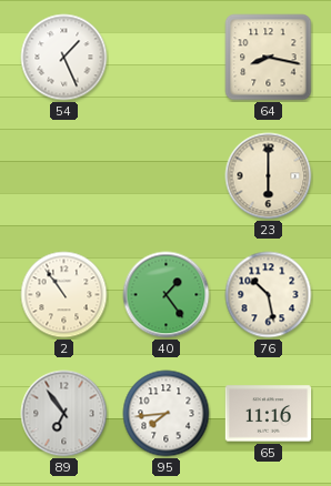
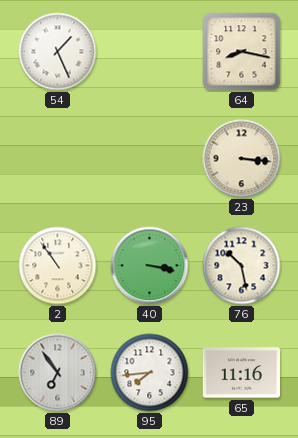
23: 6:00 -> 3:16
40: 1:24 -> 3:17
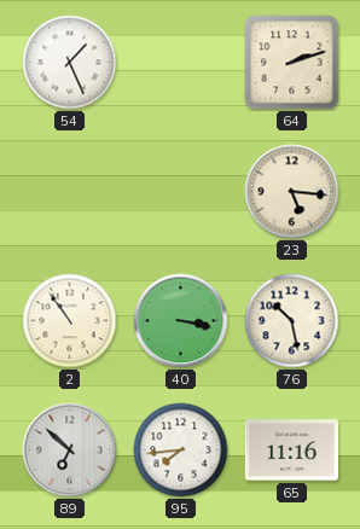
64: 8:17 -> 2:12
23: 3:16 -> 5:16
89: 6:54 -> 6:52
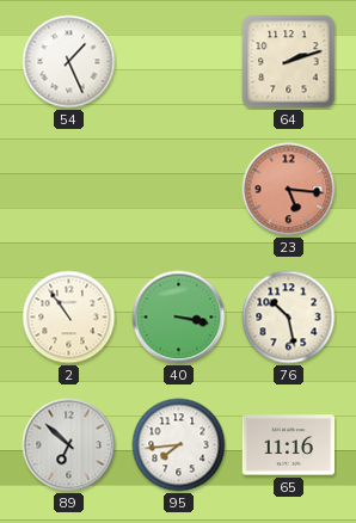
23 dial: cream -> salmon
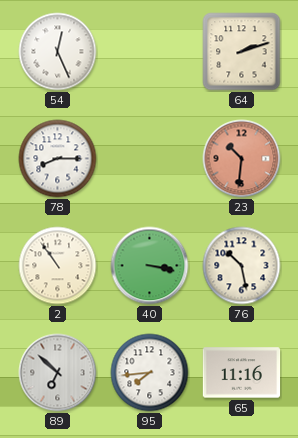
54: 1:26 -> 12:26
78: none -> 8:15
23: 5:16 -> 10:31
